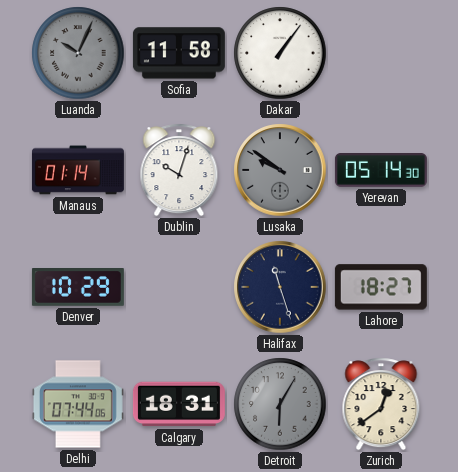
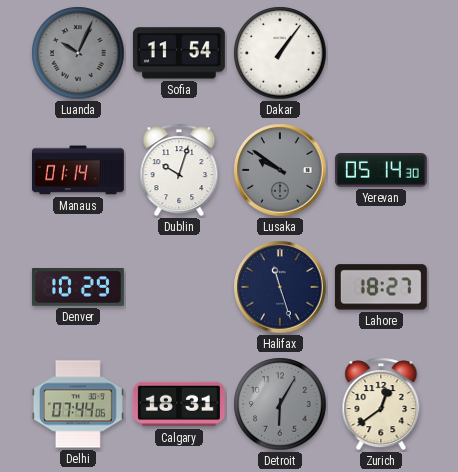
Sofia: 11:58 -> 11:54
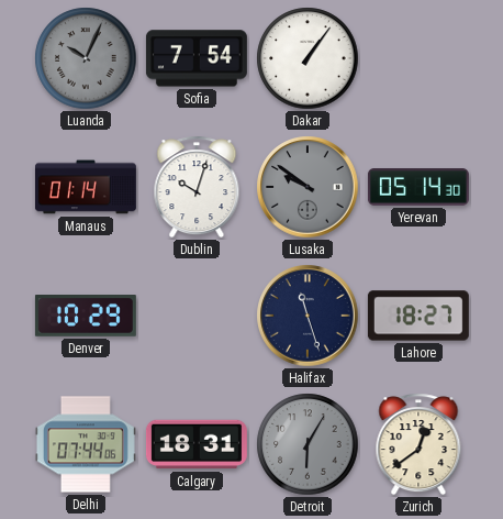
Sofia: 11:54 -> 7:54
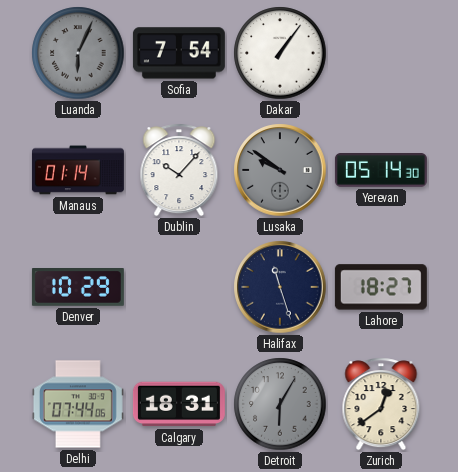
Luanda: 10:04 -> 6:04
Dublin: 10:03 -> 10:07
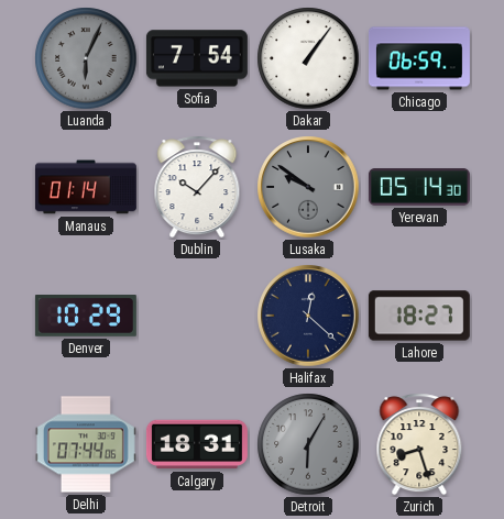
Chicago: none -> 06:59
Halifax: 11:27 -> 12:22
Zurich: 12:39 -> 8:27
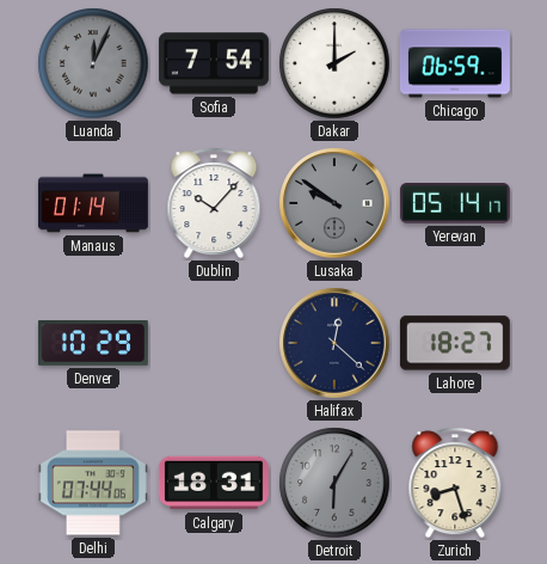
Luanda: 6:04 -> 12:04
Dakar: 1:06 -> 2:00
Yerevan: 05:14:30 -> 05:14:17
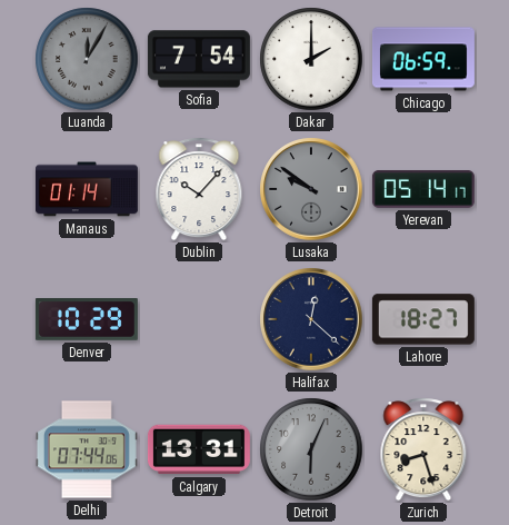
Luanda: 12:04 -> 12:05
Calgary: 18:31 -> 13:31
Detroit: 6:05 -> 6:04
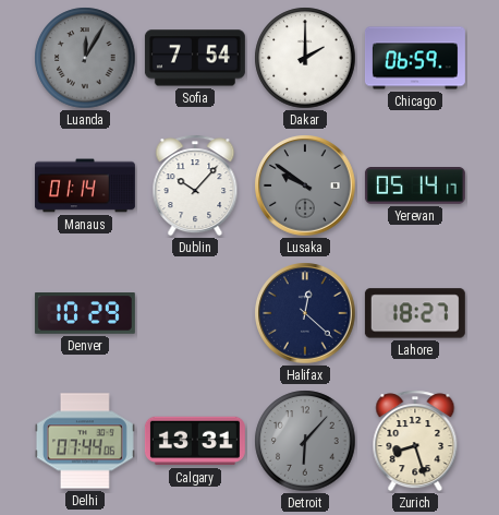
Detroit: 6:04 -> 6:07
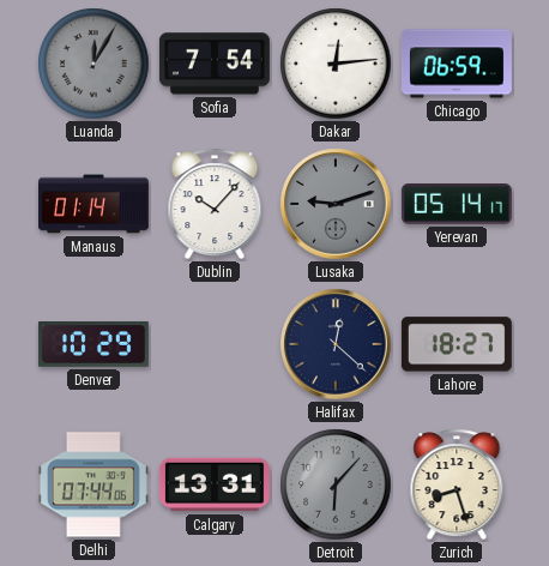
Dakar: 2:00 -> 12:14
Lusaka: 9:51 -> 9:12
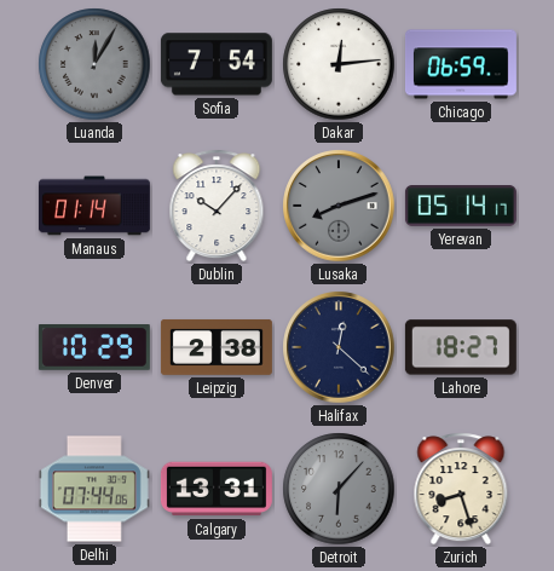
Lusaka: 9:12 -> 8:12
Leipzig: none -> 2:38
